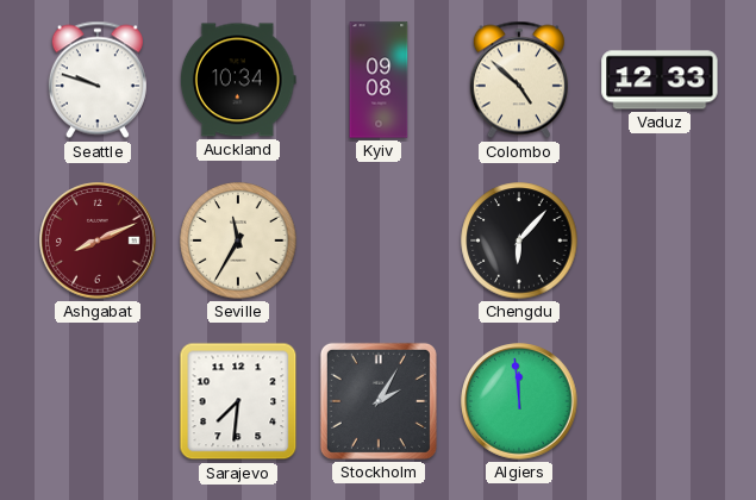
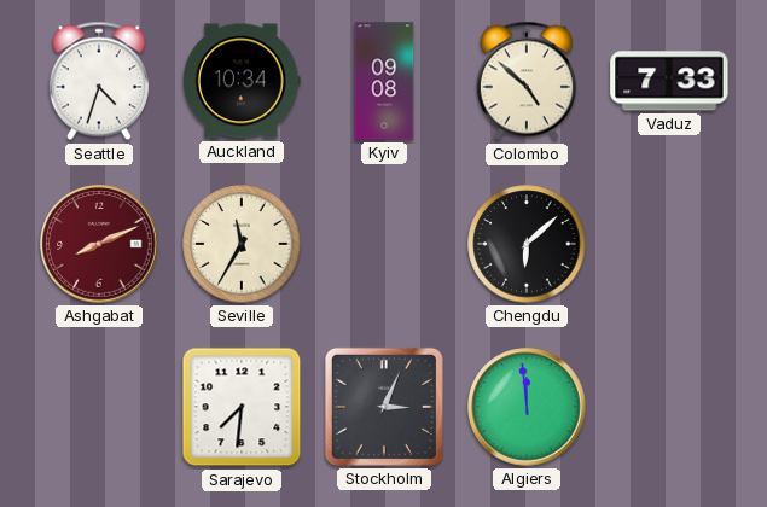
Seattle: 9:48 -> 4:33
Vaduz: 12:33 -> 7:33
Chengdu: 6:07 -> 6:08
Stockholm: 2:05 -> 3:04
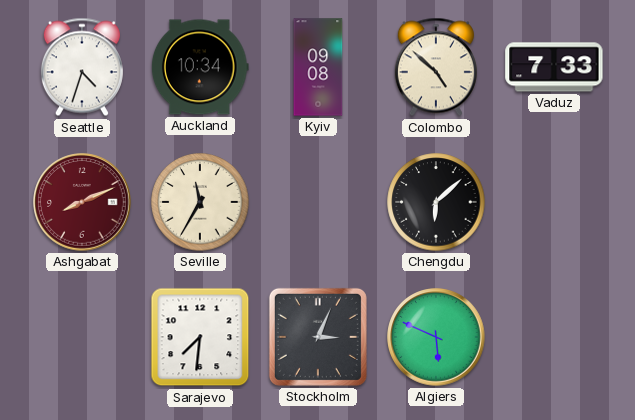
Algiers: 11:59 -> 5:49
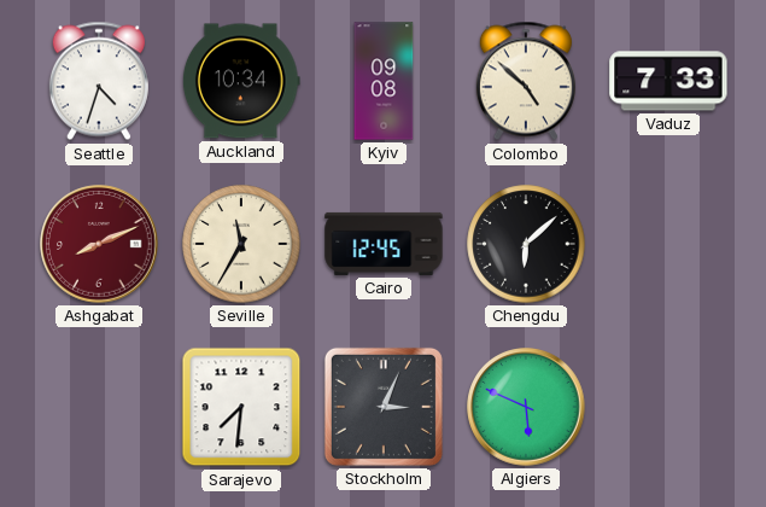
Cairo: none -> 12:45
